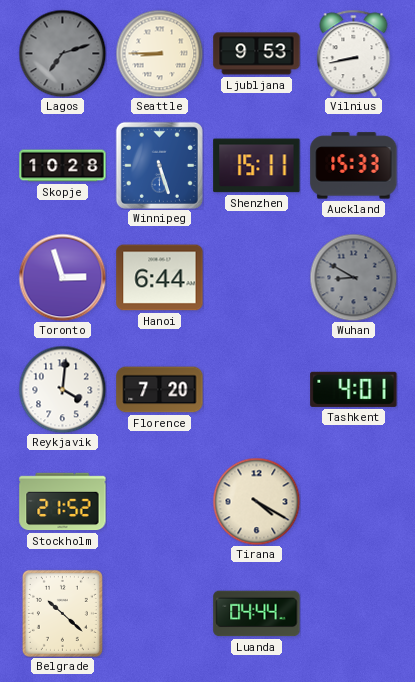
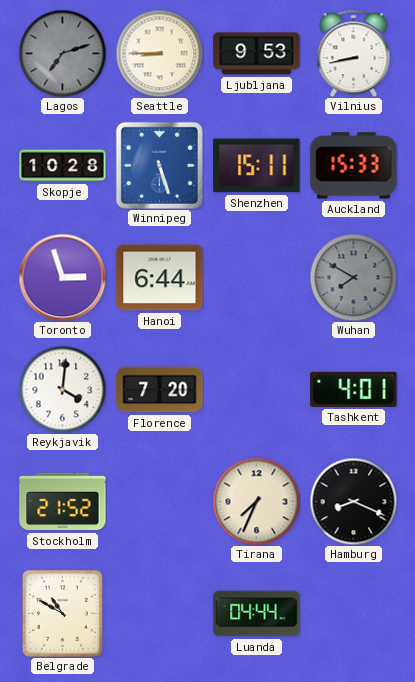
Wuhan: 8:50 -> 7:50
Tirana: 4:20 -> 7:34
Hamburg: none -> 8:19
Belgrade: 10:22 -> 10:50
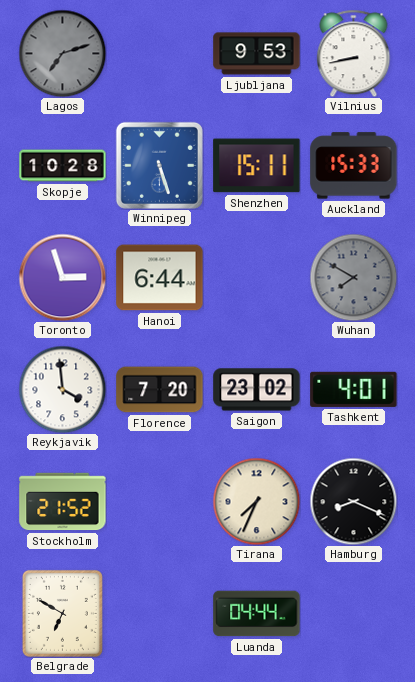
Seattle: 8:45 -> none
Reykjavik: 4:01 -> 3:59
Saigon: none -> 23:02
Belgrade: 10:50 -> 6:50
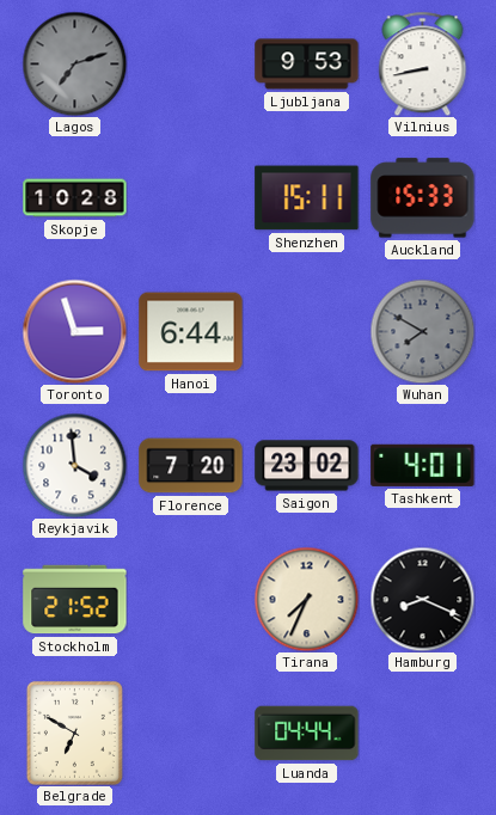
Winnipeg: 5:27 -> none
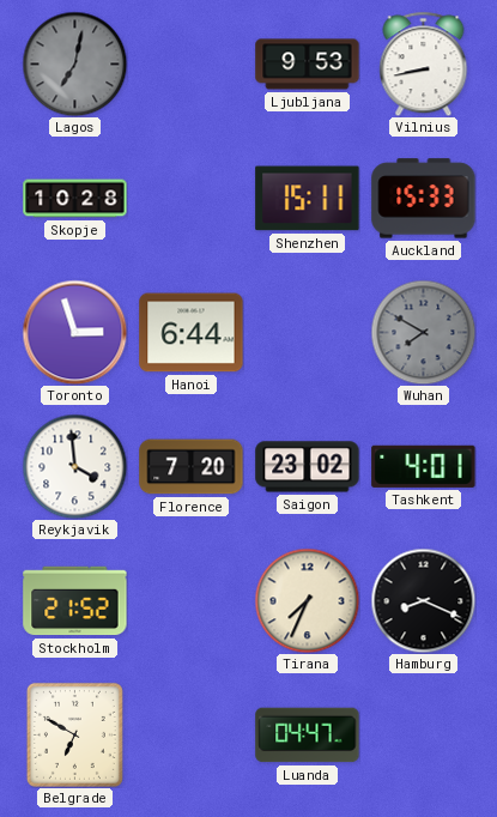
Lagos: 7:12 -> 7:02
Luanda: 04:44 -> 04:47
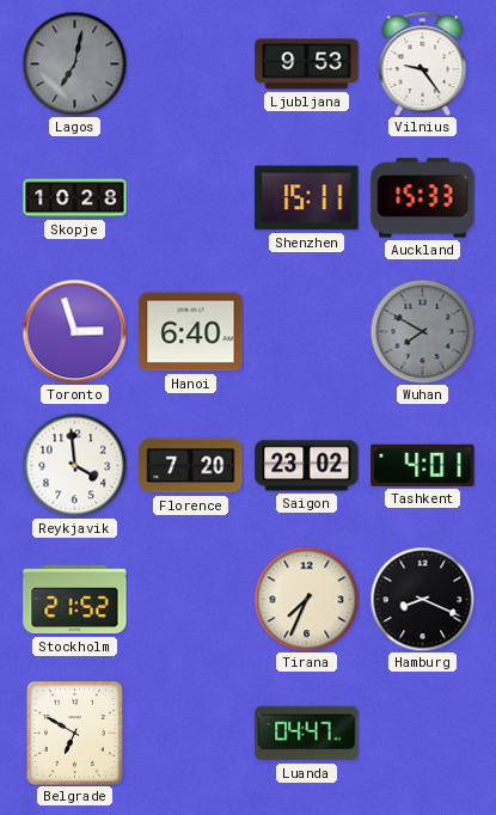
Vilnius: 8:43 -> 9:24
Hanoi: 6:44 -> 6:40
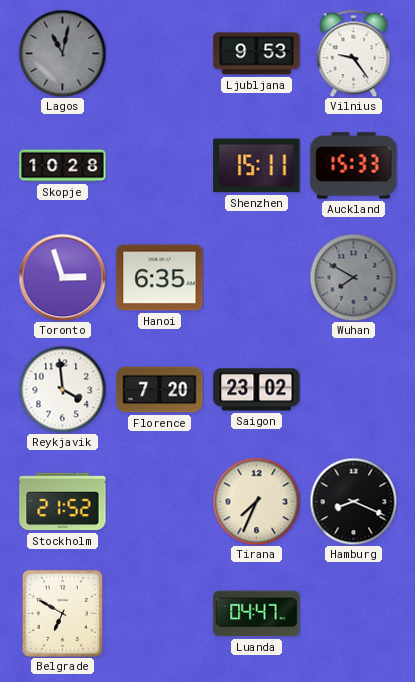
Lagos: 7:02 -> 11:02
Hanoi: 6:40 -> 6:35
Tashkent: 4:01 -> none
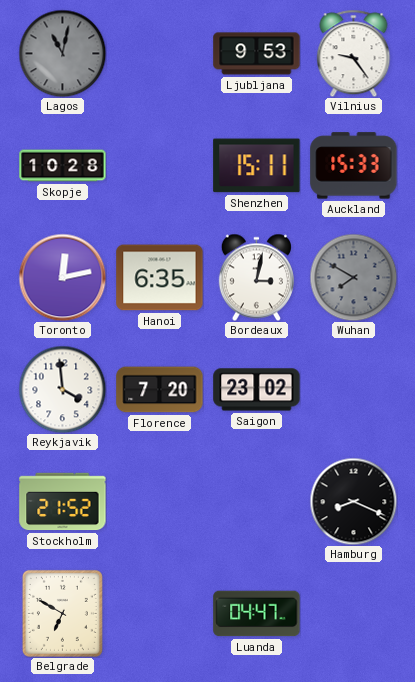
Toronto: 2:57 -> 12:13
Bordeaux: none -> 3:02
Tirana: 7:34 -> none
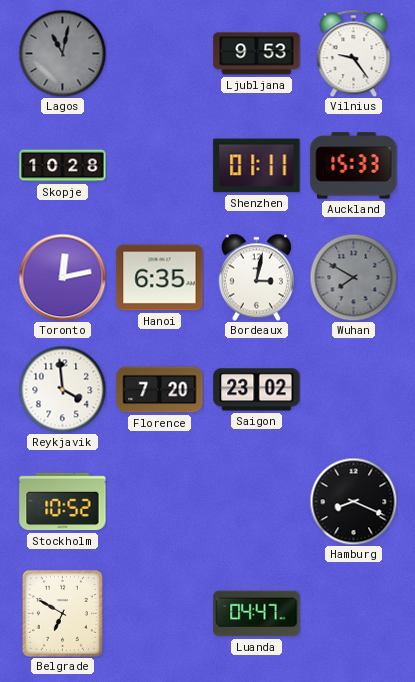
Shenzhen: 15:11 -> 01:11
Stockholm: 21:52 -> 10:52
